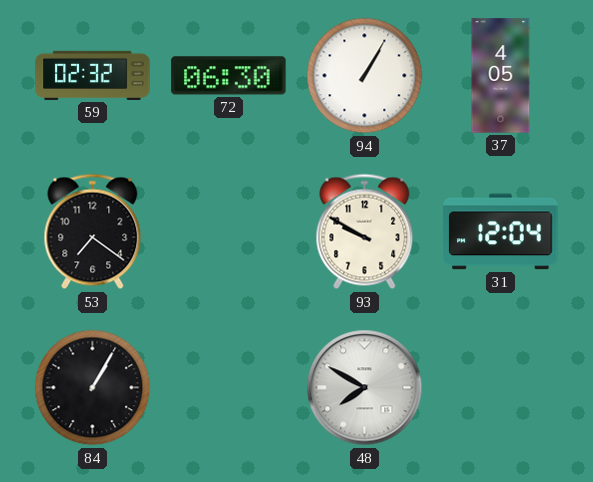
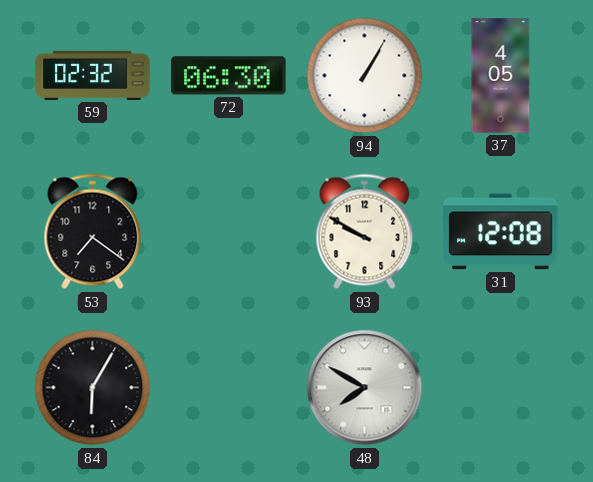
31: 12:04 -> 12:08
84: 1:05 -> 6:05
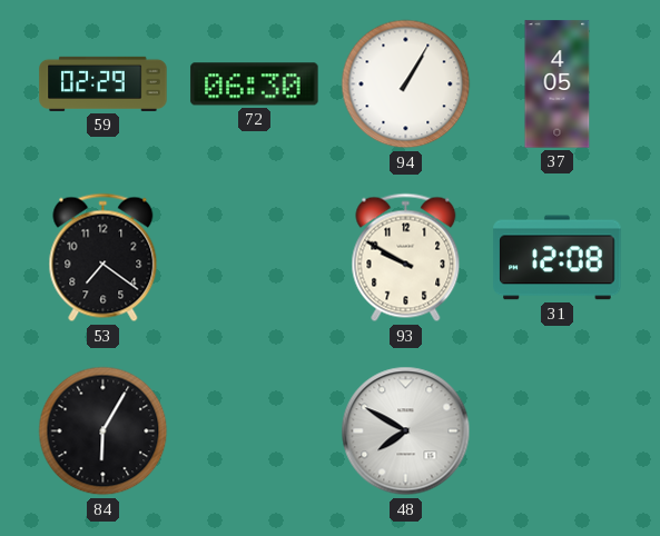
59: 02:32 -> 02:29
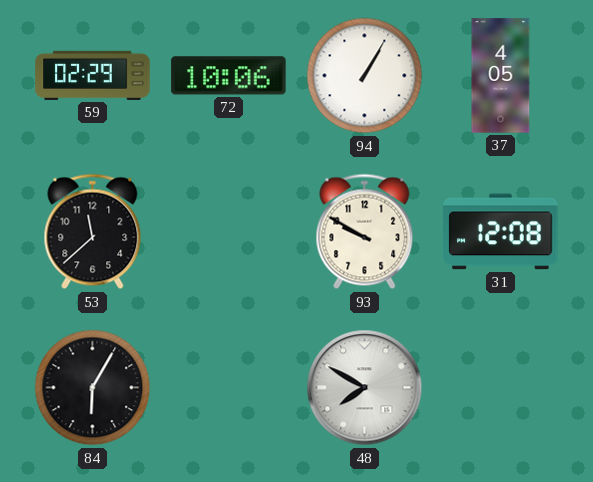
72: 06:30 -> 10:06
53: 7:21 -> 11:38
